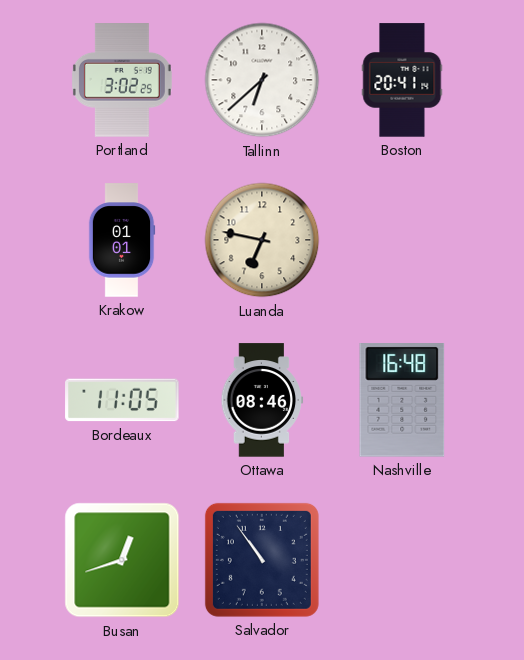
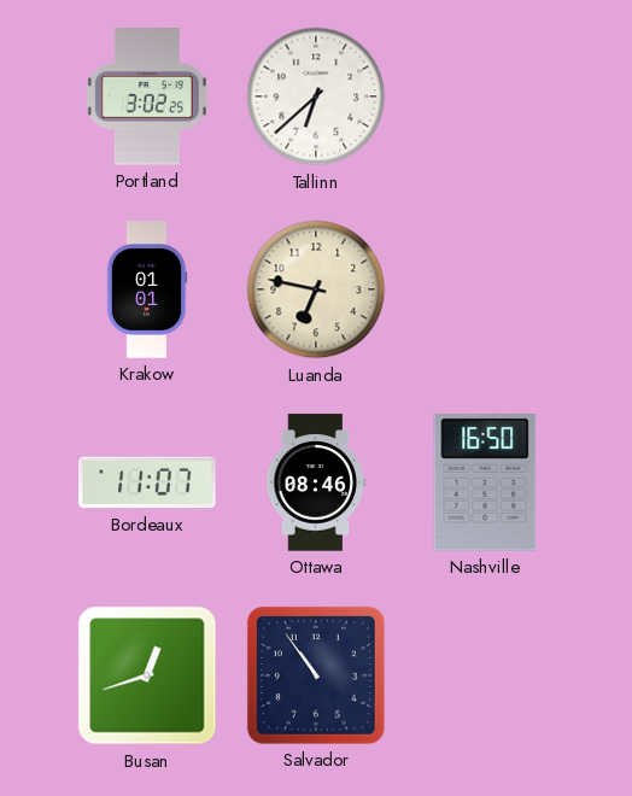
Boston: 20:41 -> none
Bordeaux: 11:05 -> 11:07
Nashville: 16:48 -> 16:50
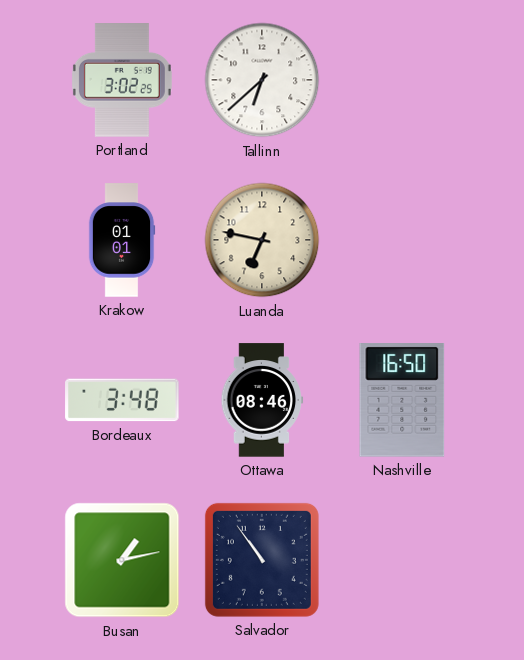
Bordeaux: 11:07 -> 3:48
Busan: 12:42 -> 1:13
